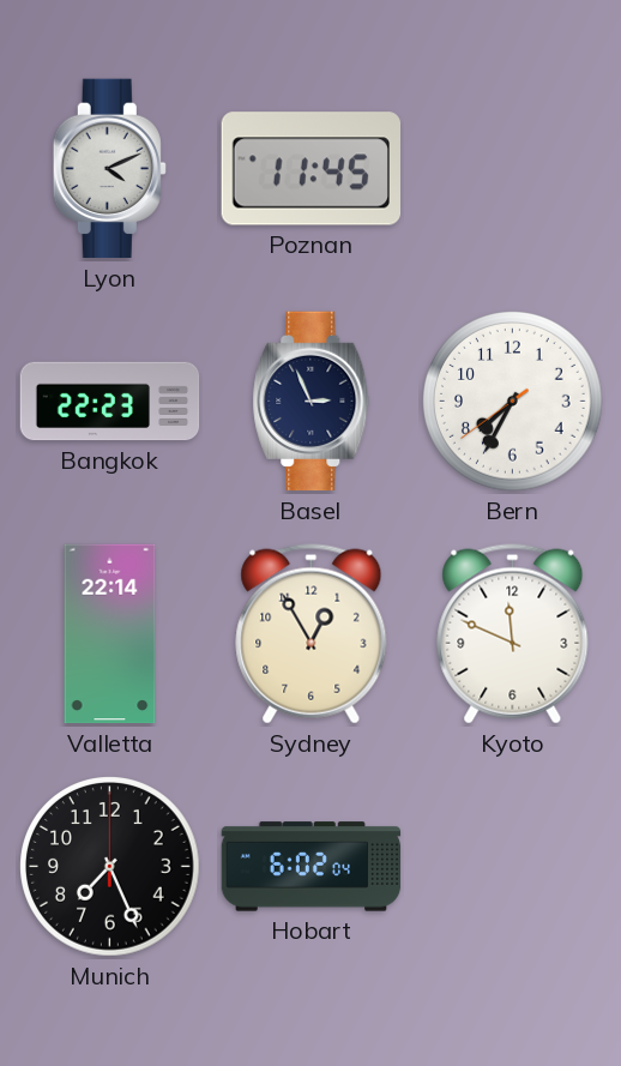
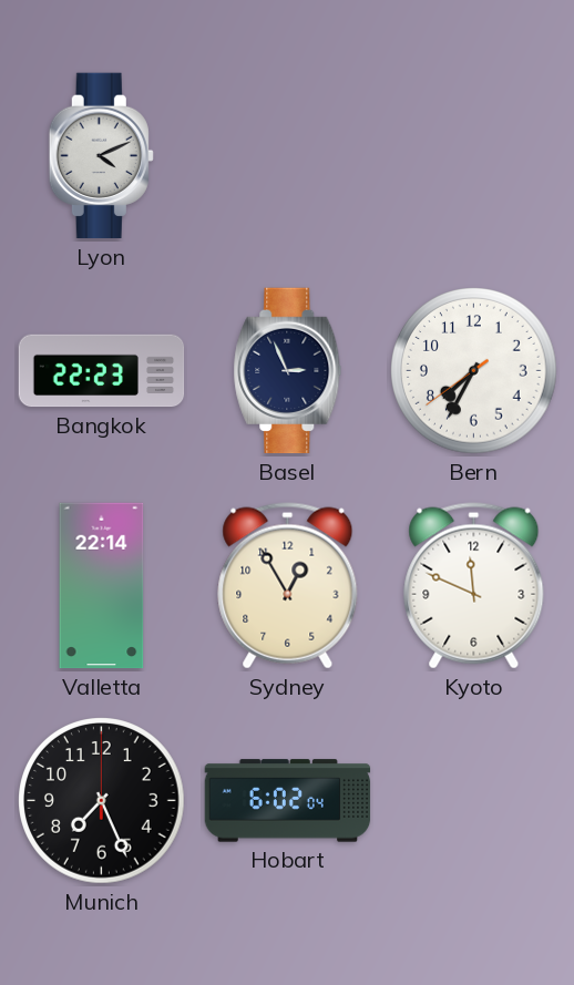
Poznan: 11:45 -> none
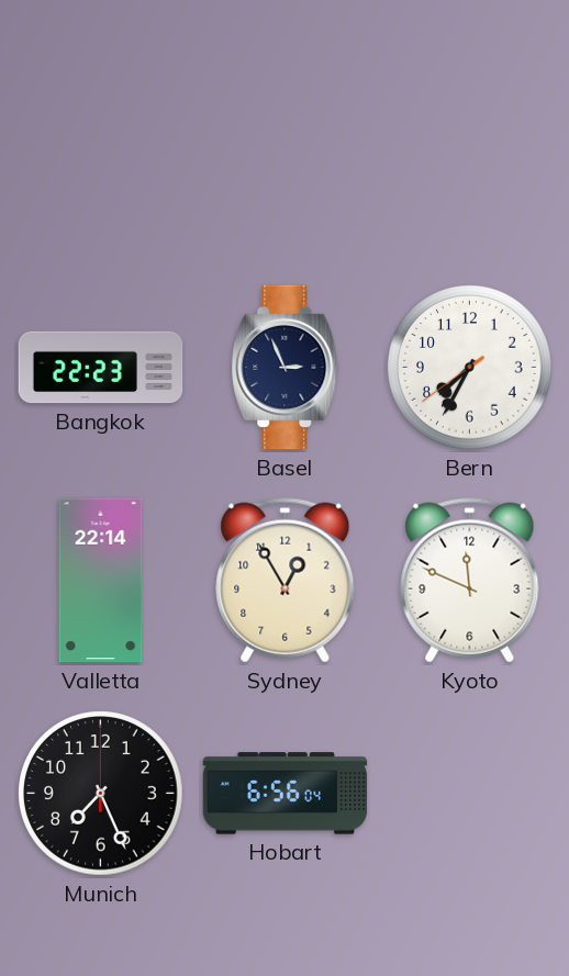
Lyon: 4:11 -> none
Hobart: 6:02 -> 6:56
